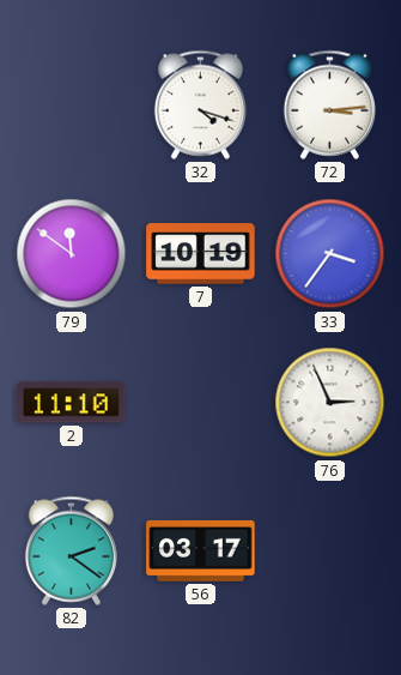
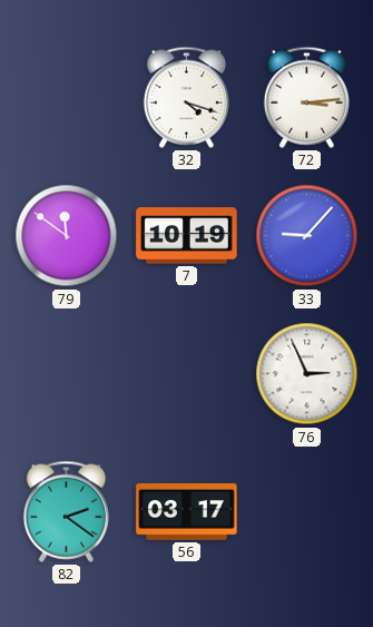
33: 3:36 -> 9:07
2: 11:10 -> none
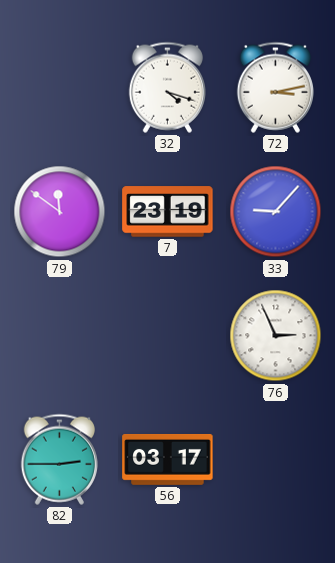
72: 3:14 -> 3:13
7: 10:19 -> 23:19
82: 2:21 -> 2:45
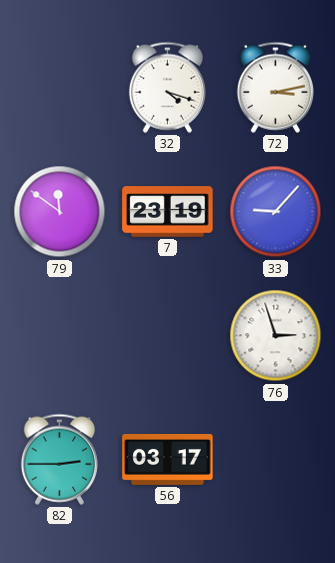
76: 2:56 -> 2:57
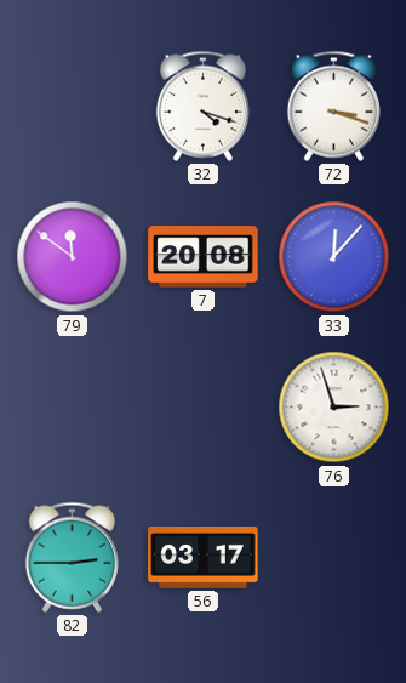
72: 3:13 -> 3:18
7: 23:19 -> 20:08
33: 9:07 -> 12:07
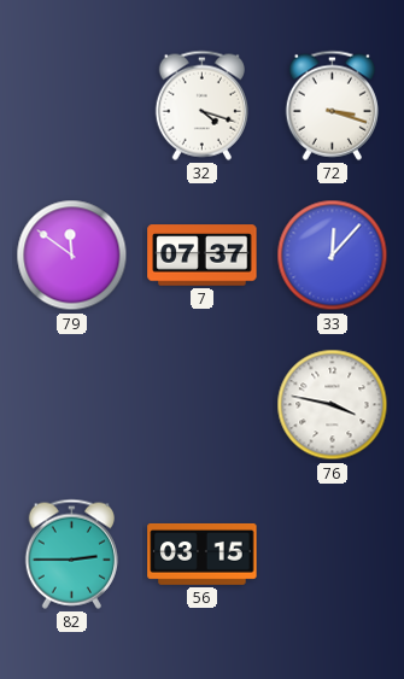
7: 20:08 -> 07:37
76: 2:57 -> 3:47
56: 03:17 -> 03:15
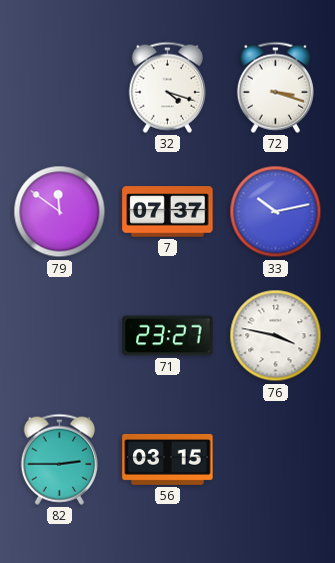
33: 12:07 -> 10:13
71: none -> 23:27
